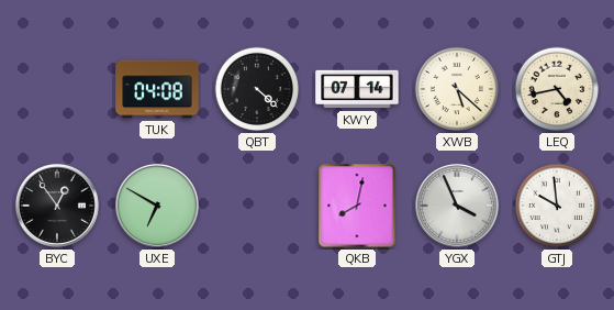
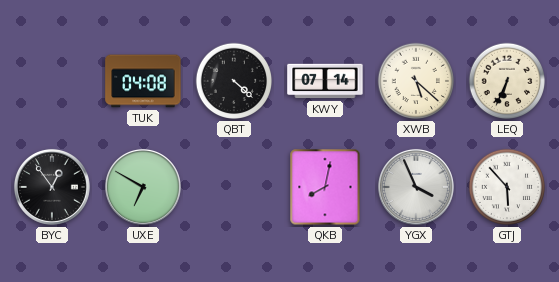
LEQ: 4:43 -> 6:34
GTJ: 9:59 -> 5:53
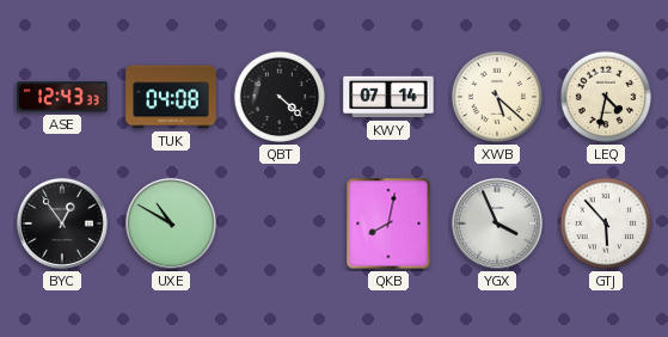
ASE: none -> 12:43
LEQ: 6:34 -> 4:32
UXE: 6:50 -> 10:50
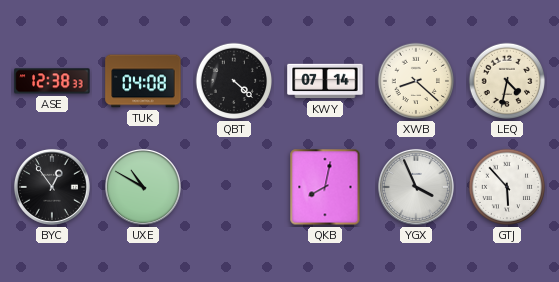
ASE: 12:43 -> 12:38
XWB: 5:22 -> 8:22
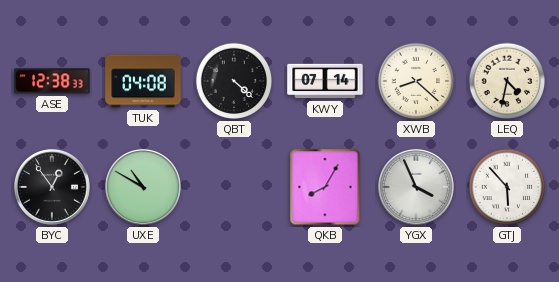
QKB: 8:02 -> 8:05
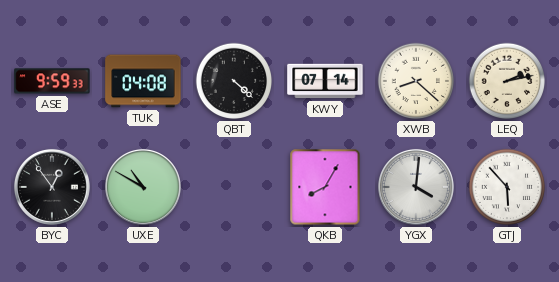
ASE: 12:38 -> 9:59
LEQ: 4:32 -> 2:13
YGX: 3:56 -> 4:01
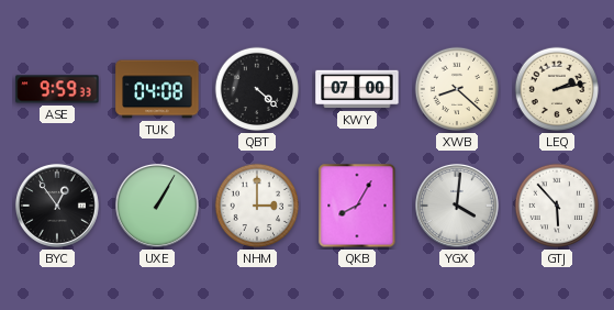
KWY: 07:14 -> 07:00
UXE: 10:50 -> 1:05
NHM: none -> 3:00
